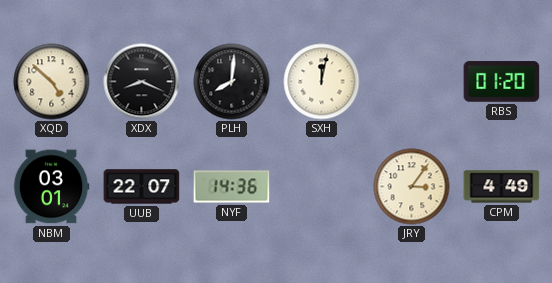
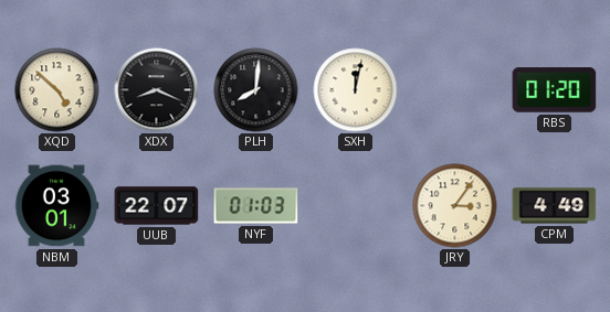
NYF: 14:36 -> 01:03
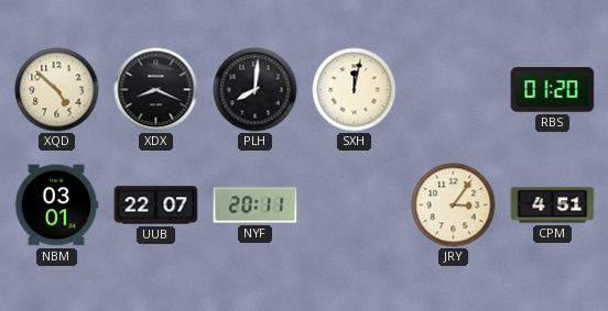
NYF: 01:03 -> 20:11
CPM: 4:49 -> 4:51
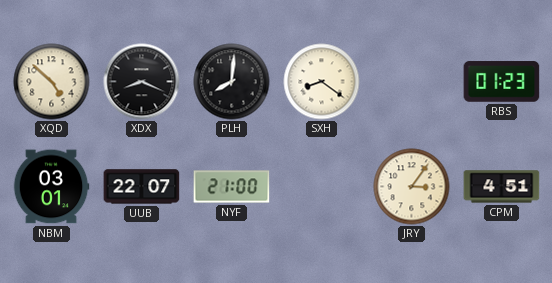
SXH: 12:02 -> 8:21
RBS: 01:20 -> 01:23
NYF: 20:11 -> 21:00
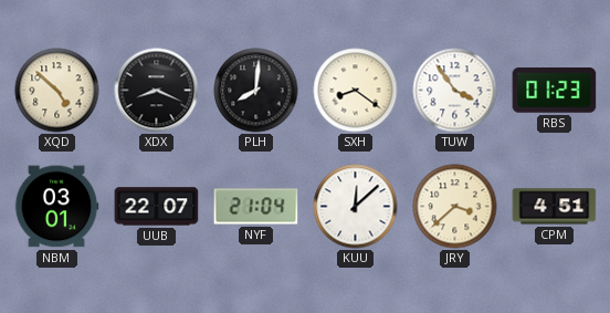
TUW: none -> 3:54
NYF: 21:00 -> 21:04
KUU: none -> 12:08
JRY: 3:06 -> 3:38
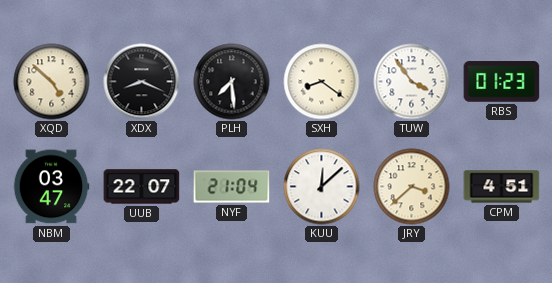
PLH: 8:01 -> 7:29
NBM: 03:01 -> 03:47
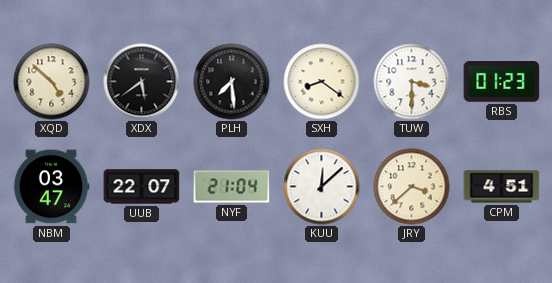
XDX: 8:19 -> 5:39
TUW: 3:54 -> 3:30
